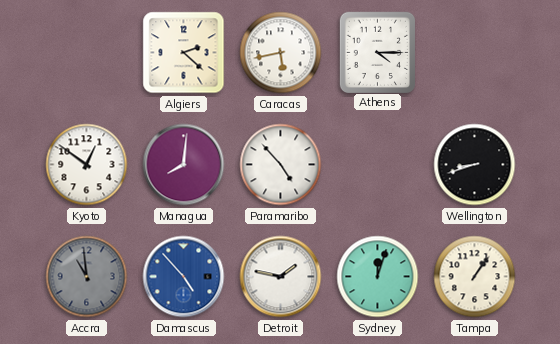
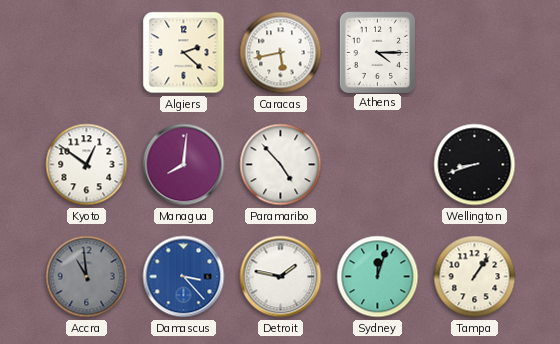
Damascus: 4:53 -> 3:23
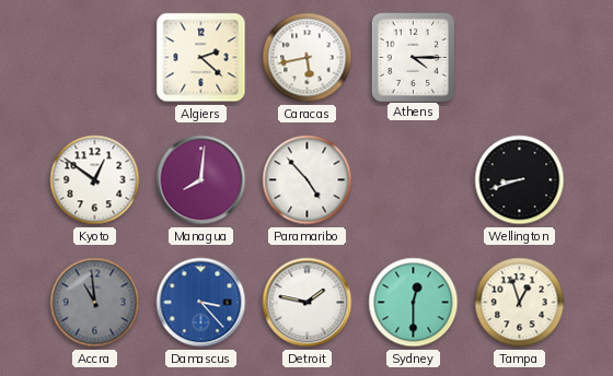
Sydney: 12:03 -> 12:30
Tampa: 1:06 -> 12:57
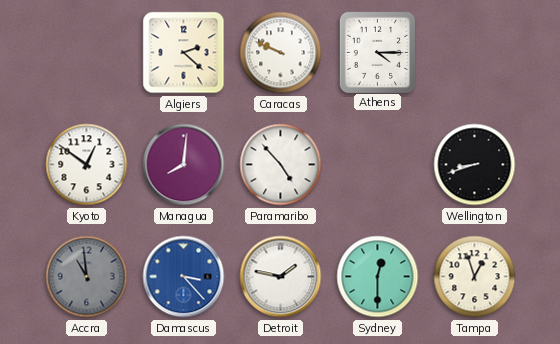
Caracas: 5:43 -> 9:49
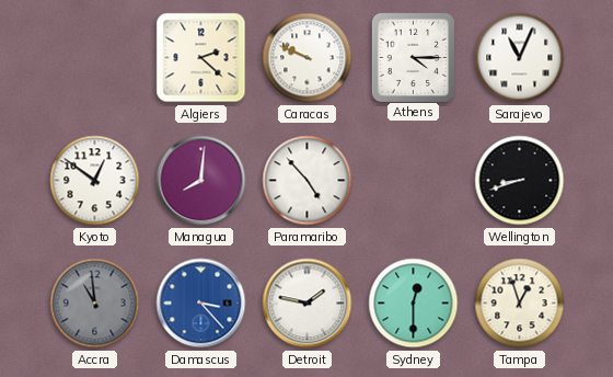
Sarajevo: none -> 11:04
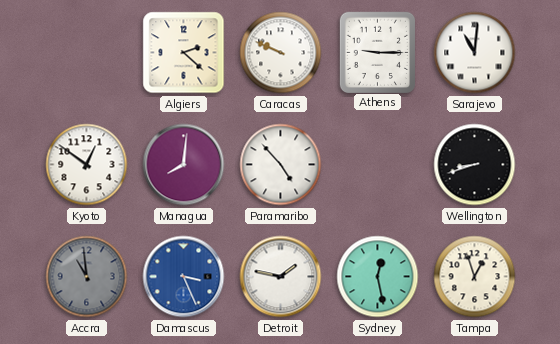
Athens: 4:15 -> 9:15
Sarajevo: 11:04 -> 11:01
Damascus: 3:23 -> 3:26
Sydney: 12:30 -> 12:28
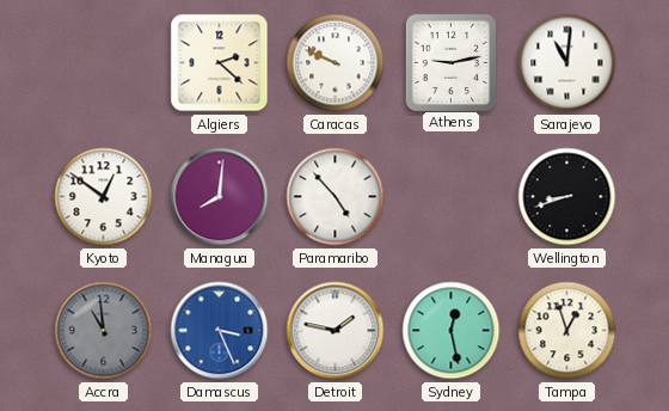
Athens: 9:15 -> 9:13
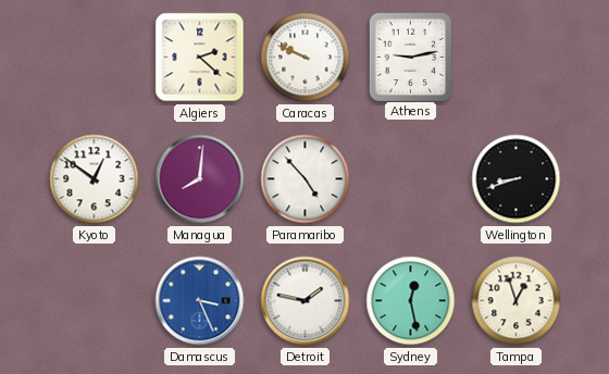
Sarajevo: 11:01 -> none
Accra: 10:59 -> none
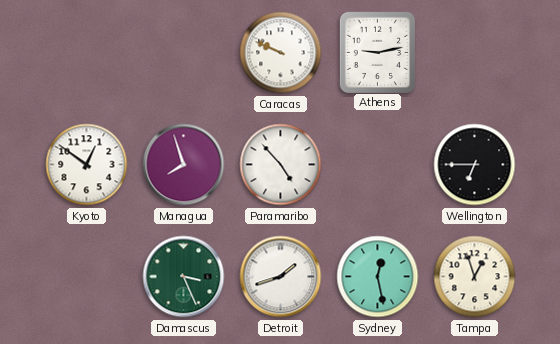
Algiers: 2:22 -> none
Managua: 8:01 -> 7:57
Wellington: 8:42 -> 6:45
Damascus dial: blue -> green
Detroit: 1:47 -> 1:42
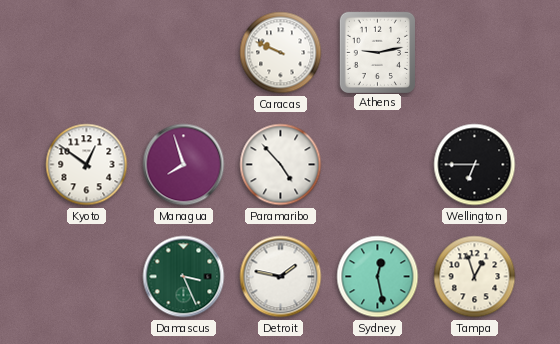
Detroit: 1:42 -> 1:47
